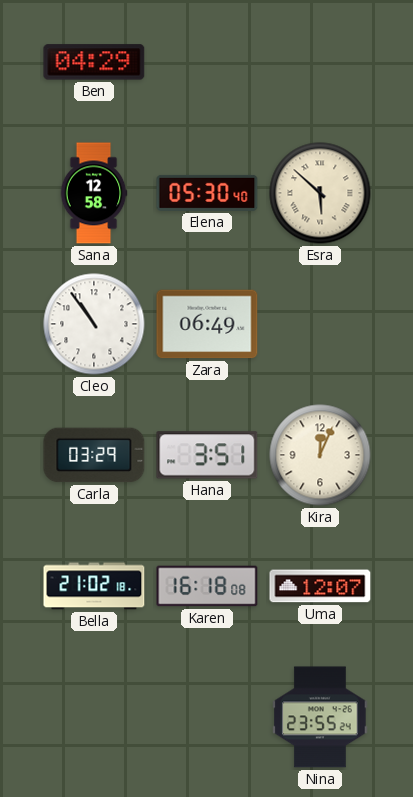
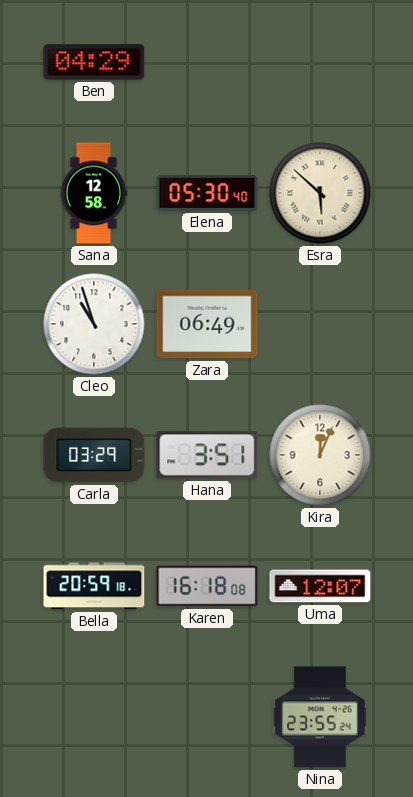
Cleo: 10:54 -> 10:57
Bella: 21:02 -> 20:59
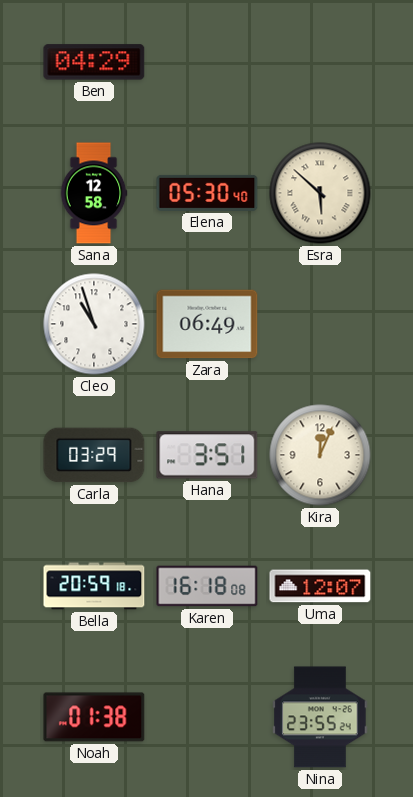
Noah: none -> 01:38
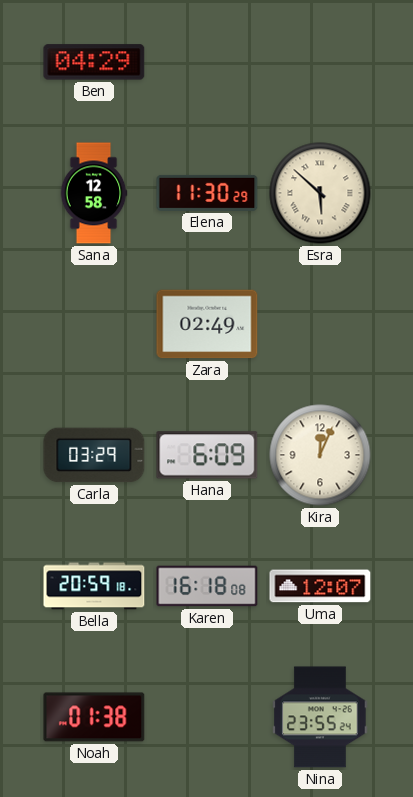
Elena: 05:30 -> 11:30
Cleo: 10:57 -> none
Zara: 06:49 -> 02:49
Hana: 3:51 -> 6:09
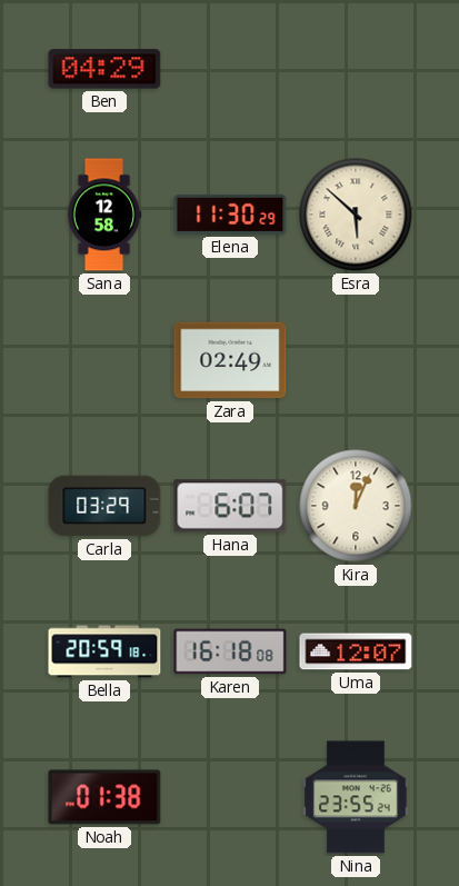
Hana: 6:09 -> 6:07
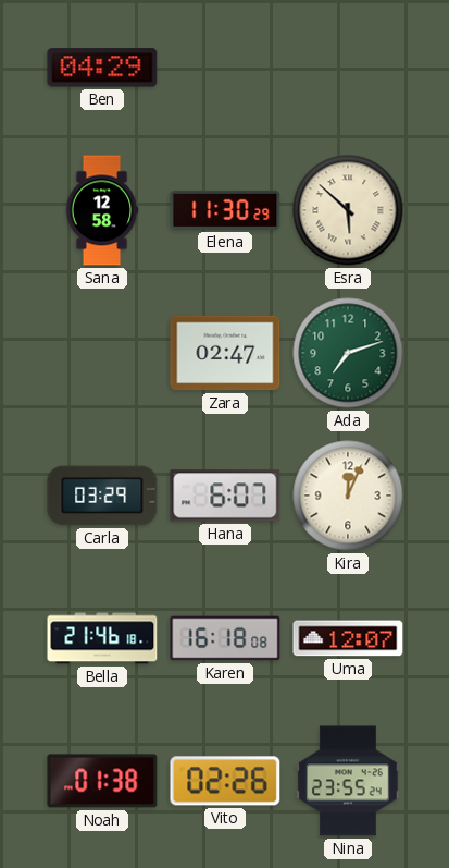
Zara: 02:49 -> 02:47
Ada: none -> 7:12
Bella: 20:59 -> 21:46
Vito: none -> 02:26
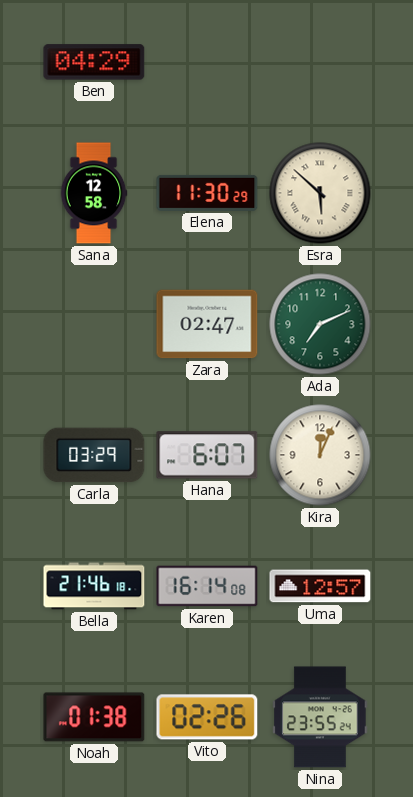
Ada: 7:12 -> 7:11
Karen: 16:18 -> 16:14
Uma: 12:07 -> 12:57
